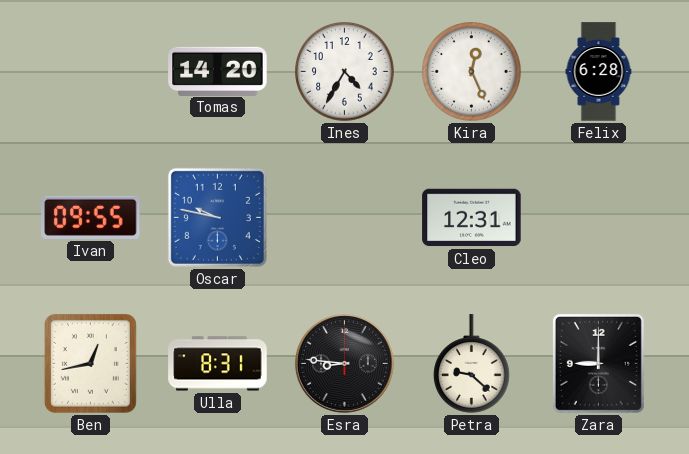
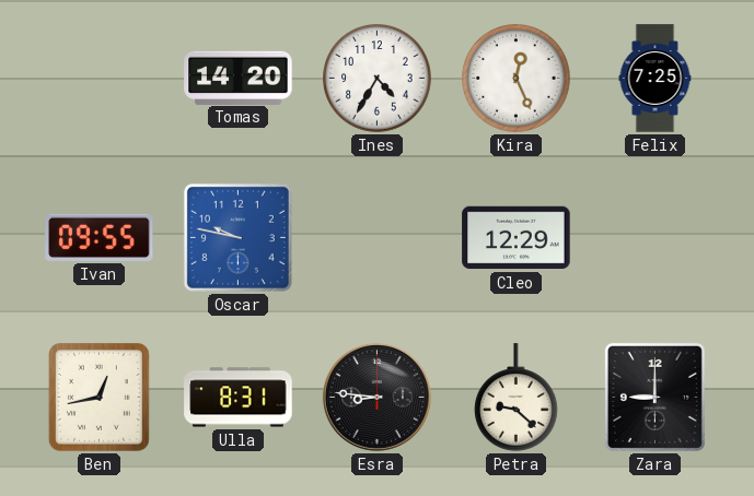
Felix: 6:28 -> 7:25
Cleo: 12:31 -> 12:29
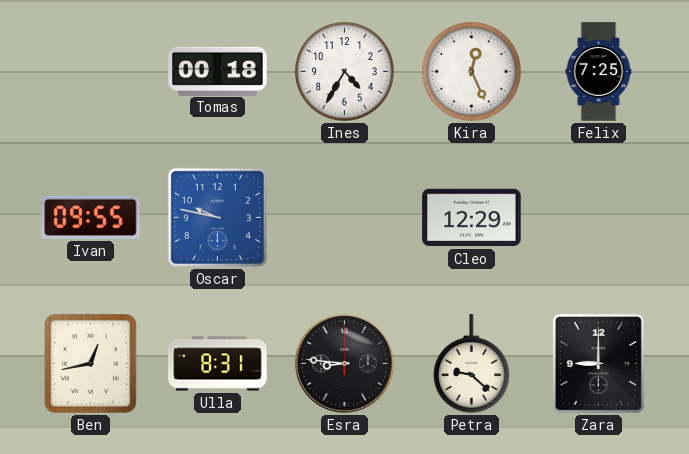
Tomas: 14:20 -> 00:18
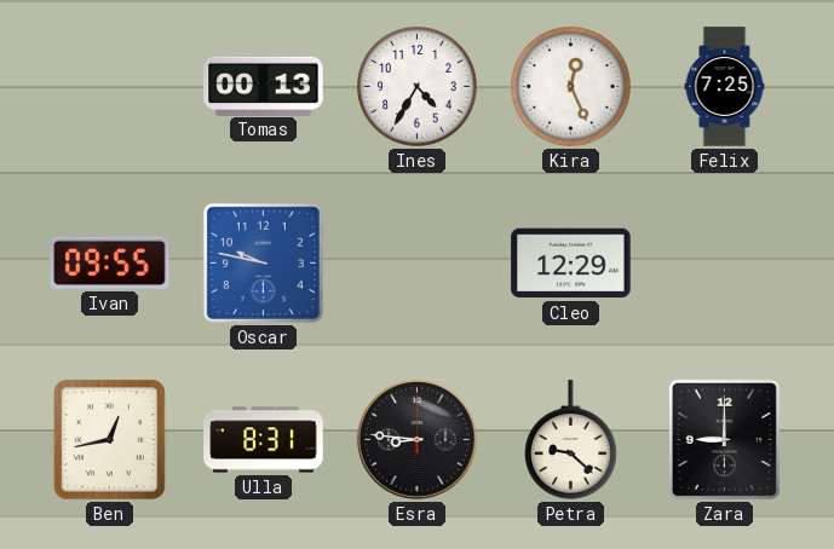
Tomas: 00:18 -> 00:13
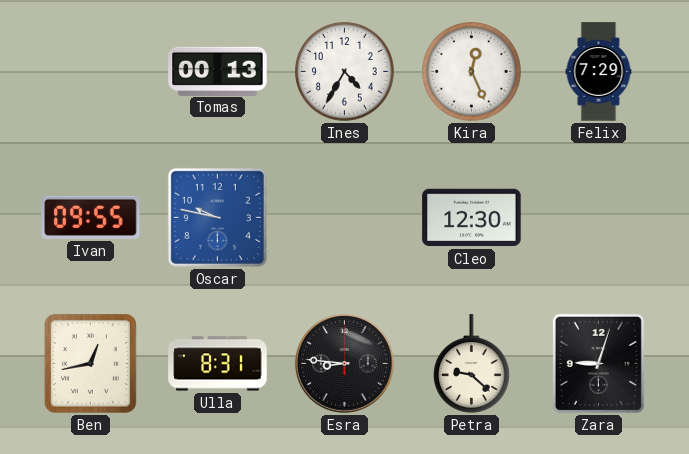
Felix: 7:25 -> 7:29
Cleo: 12:29 -> 12:30
Zara: 9:00 -> 9:03
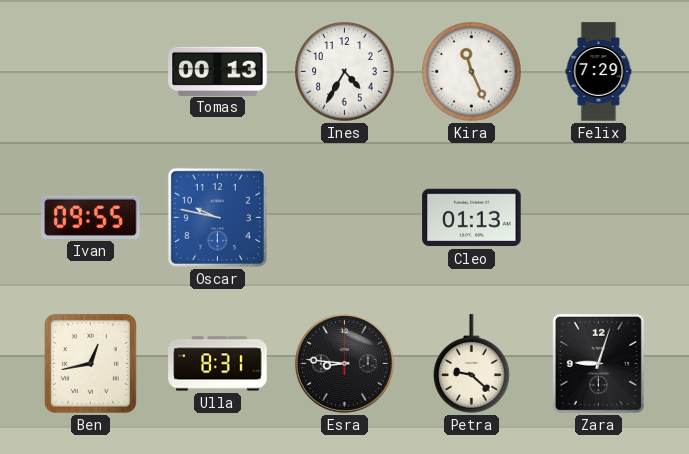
Kira: 12:26 -> 11:26
Cleo: 12:30 -> 01:13
